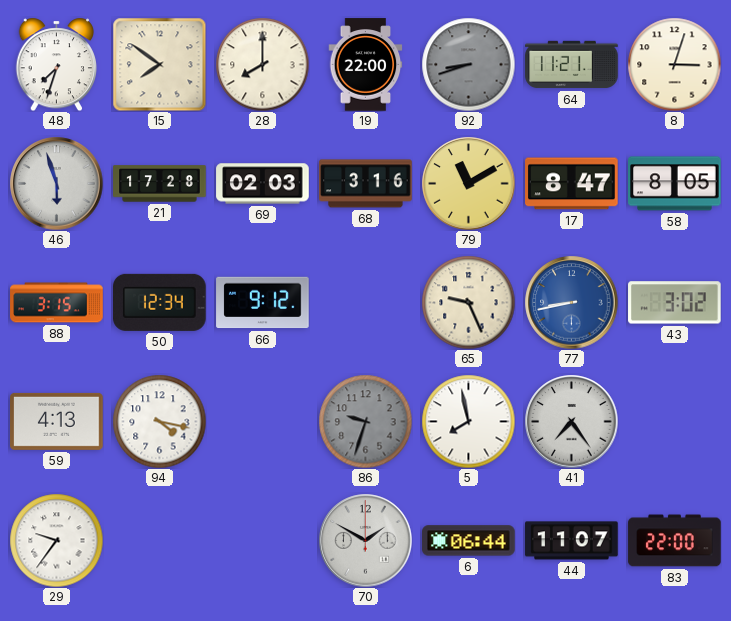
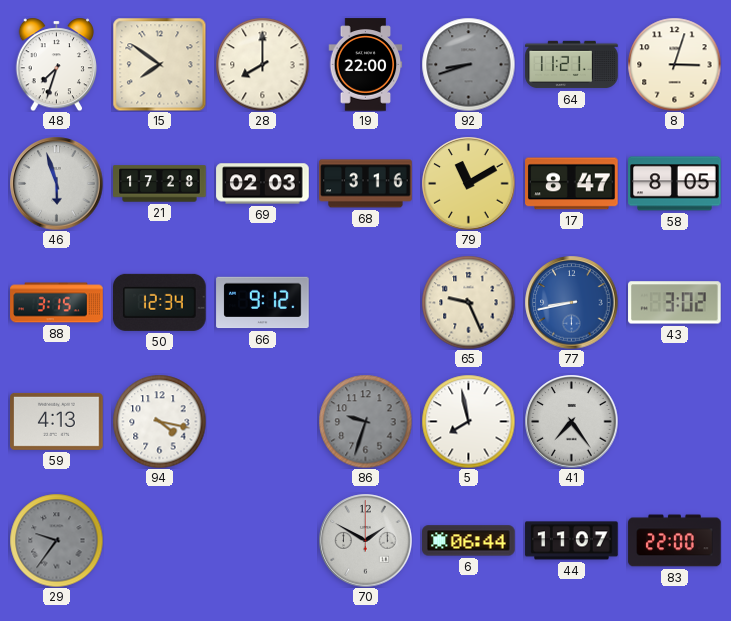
29 dial: white -> grey
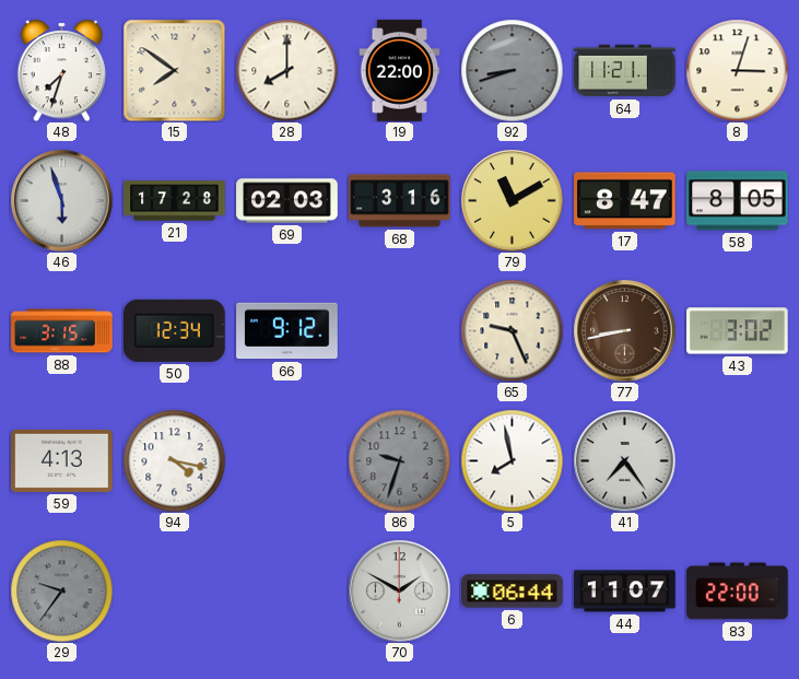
77 dial: blue -> brown
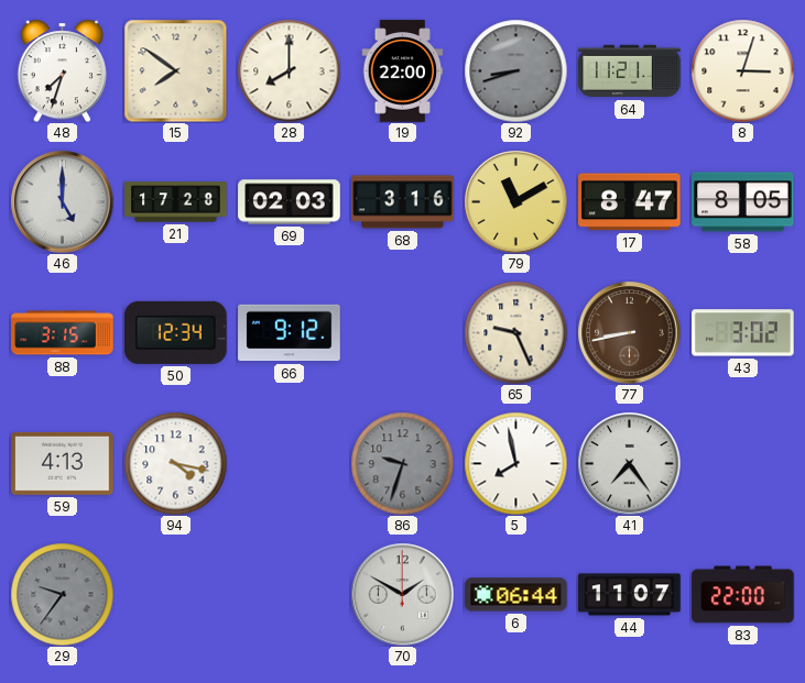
46: 5:57 -> 5:00
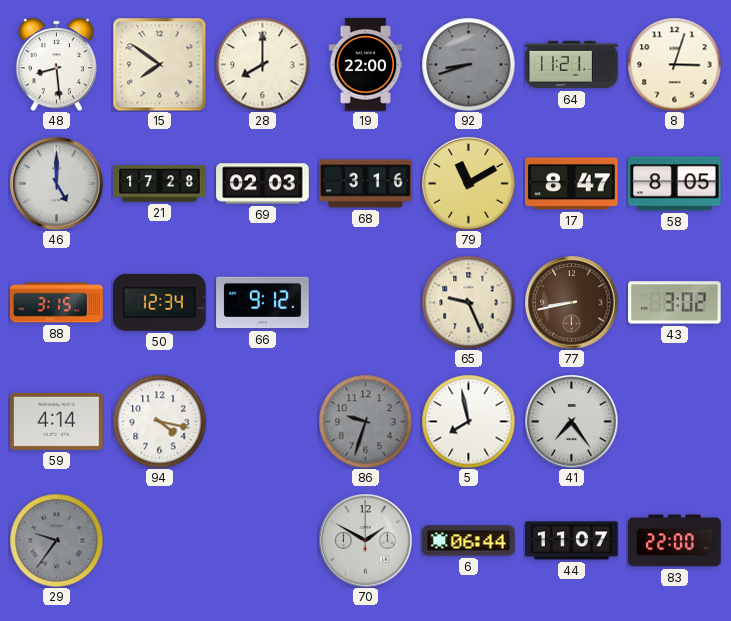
48: 7:33 -> 8:29
59: 4:13 -> 4:14
